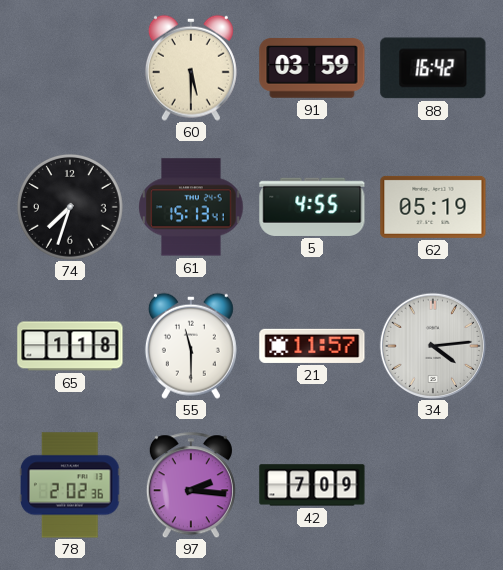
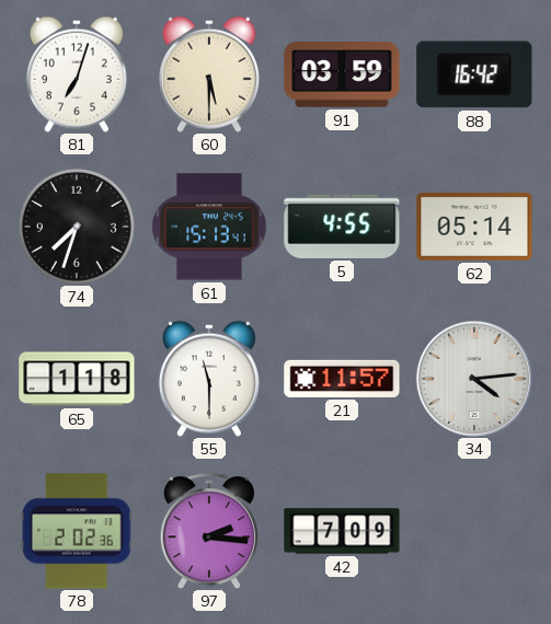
81: none -> 7:03
62: 05:19 -> 05:14
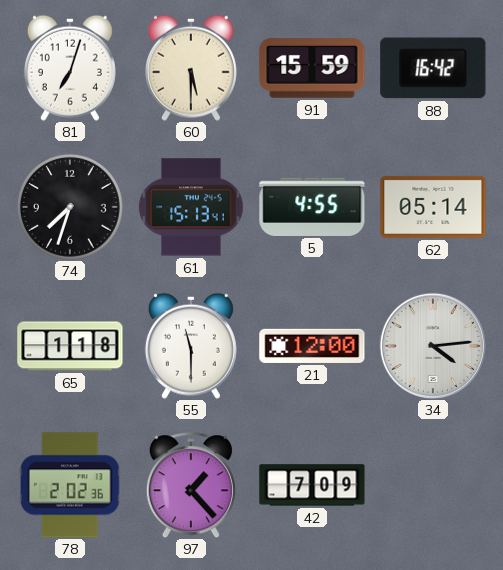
91: 03:59 -> 15:59
21: 11:57 -> 12:00
97: 2:16 -> 1:23
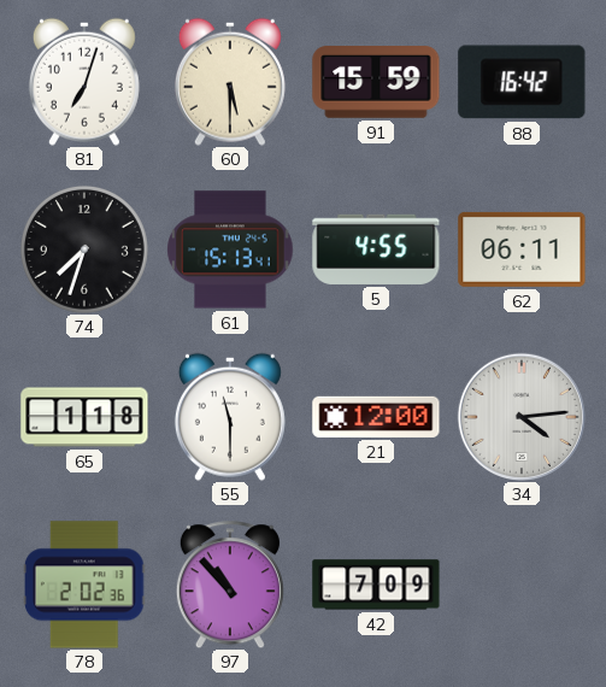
62: 05:14 -> 06:11
97: 1:23 -> 10:53
